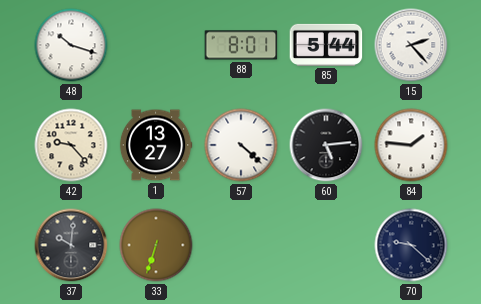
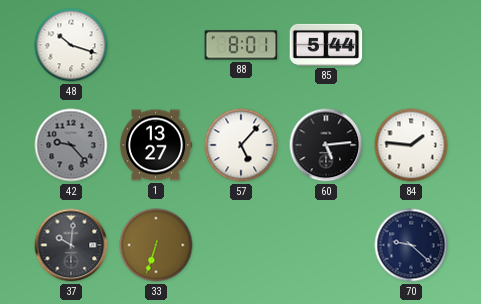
15: 2:23 -> none
42 dial: cream -> grey
57: 4:22 -> 5:07
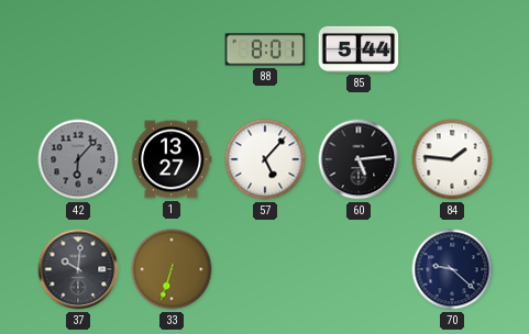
48: 10:18 -> none
42: 9:23 -> 6:07
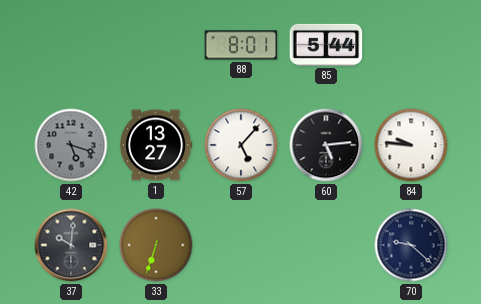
42: 6:07 -> 5:18
84: 1:46 -> 9:46
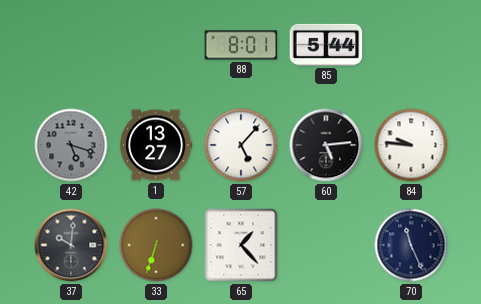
65: none -> 1:23
70: 9:22 -> 11:26
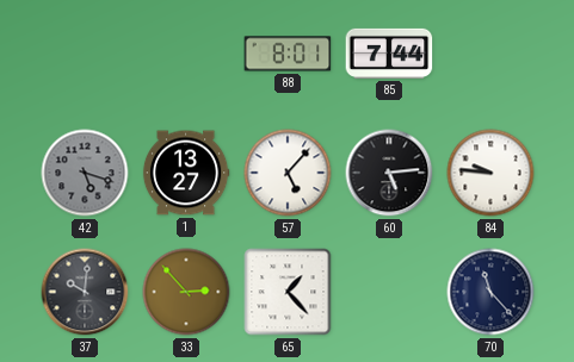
85: 5:44 -> 7:44
33: 6:33 -> 2:53
70: 11:26 -> 11:23
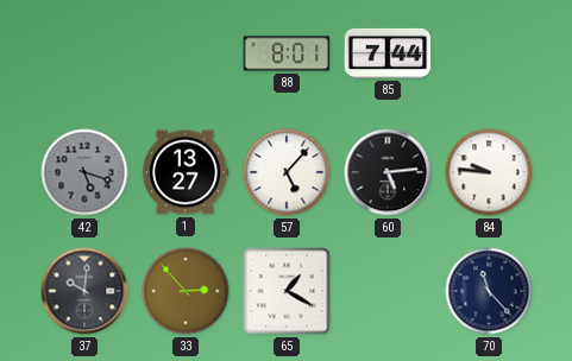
65: 1:23 -> 1:20
